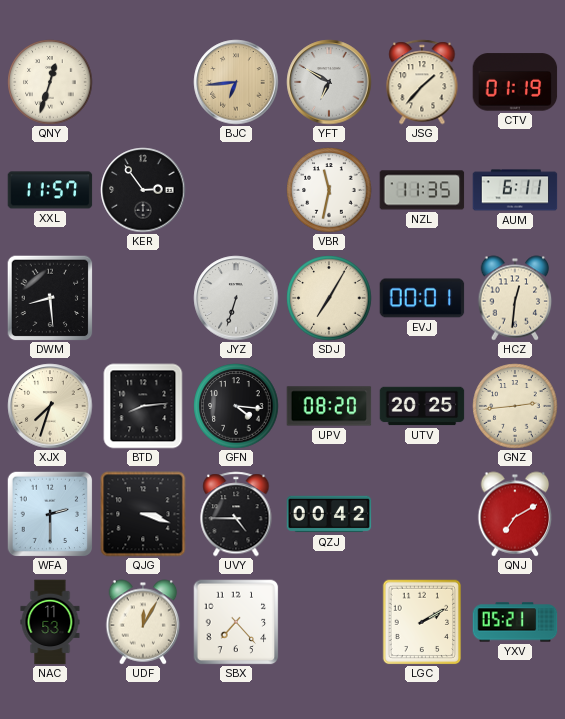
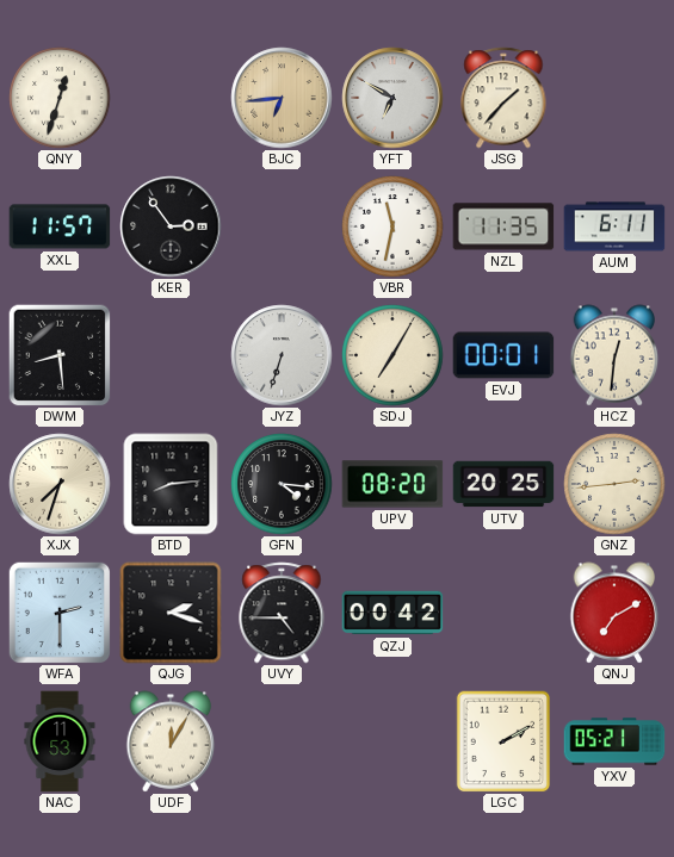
CTV: 01:19 -> none
QJG: 3:18 -> 2:18
SBX: 7:23 -> none
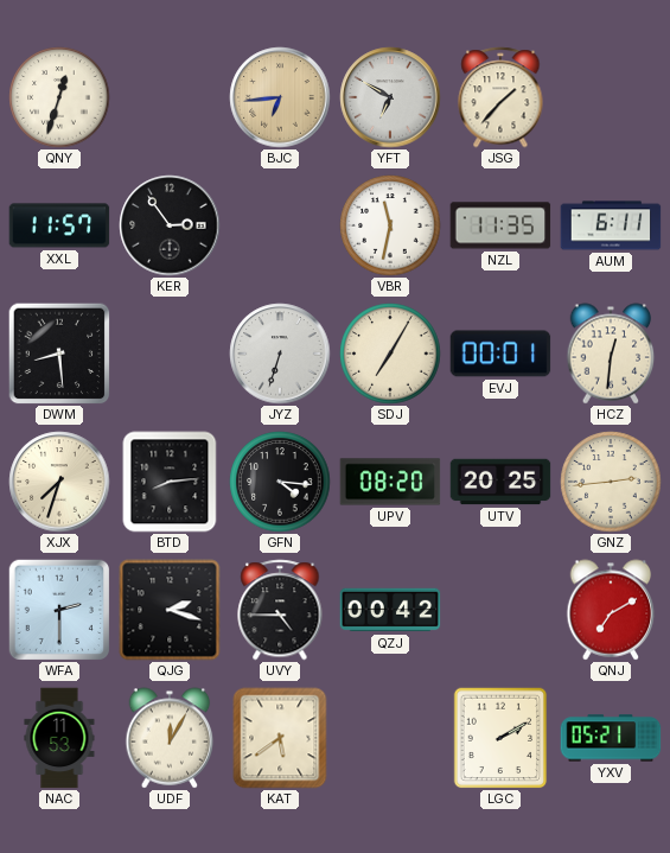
KAT: none -> 5:39
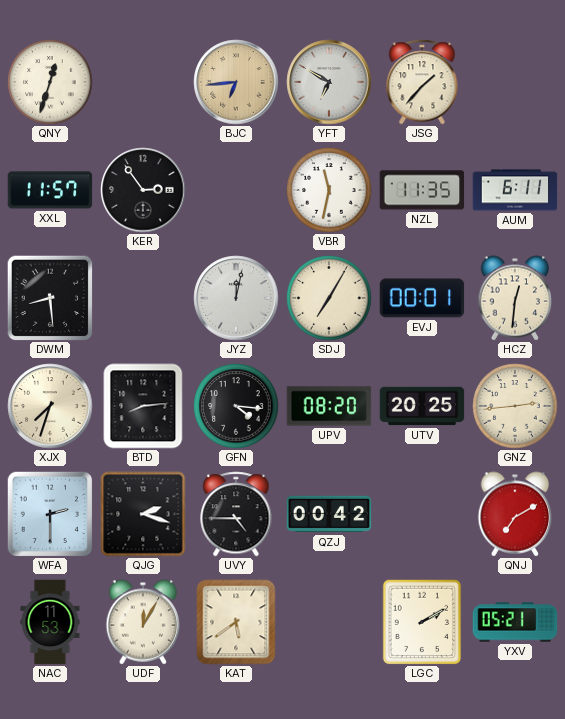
JYZ: 6:33 -> 12:02
